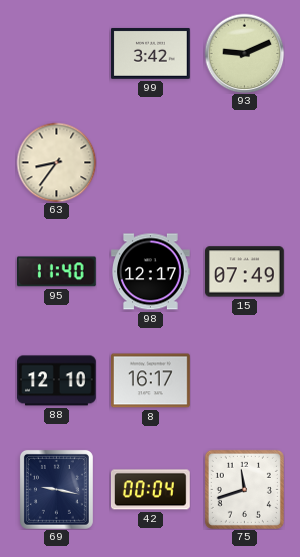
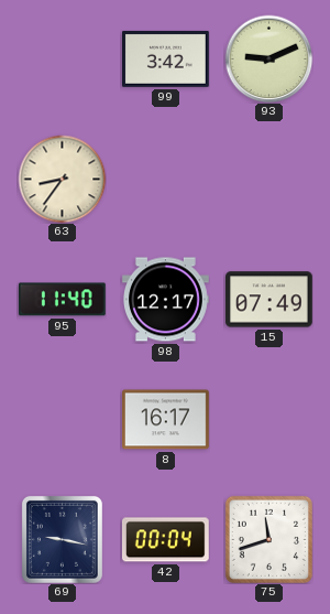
88: 12:10 -> none
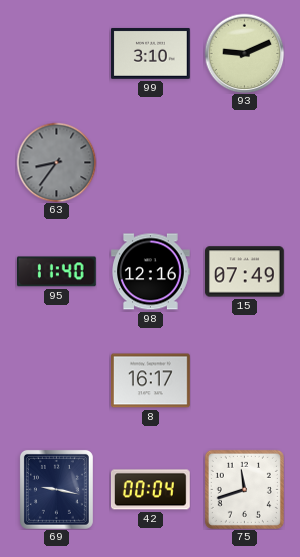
99: 3:42 -> 3:10
63 dial: cream -> grey
98: 12:17 -> 12:16
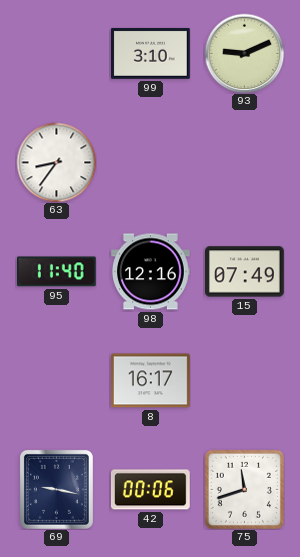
63 dial: grey -> white
42: 00:04 -> 00:06
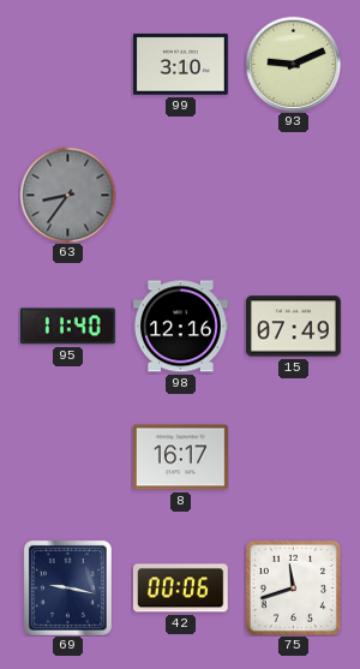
63 dial: white -> grey
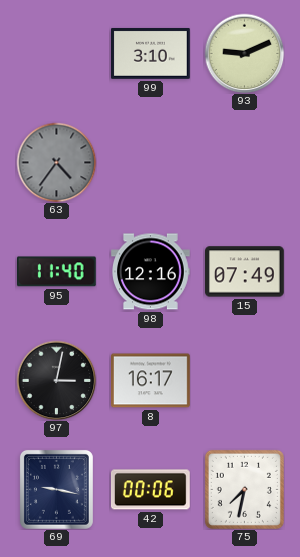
63: 8:36 -> 4:36
97: none -> 3:02
75: 11:42 -> 7:32
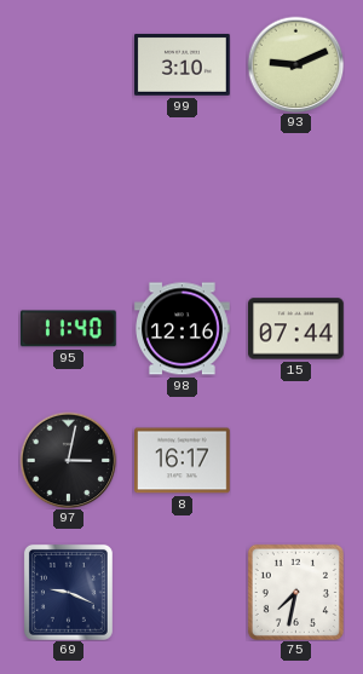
63: 4:36 -> none
15: 07:49 -> 07:44
69: 9:17 -> 9:19
42: 00:06 -> none
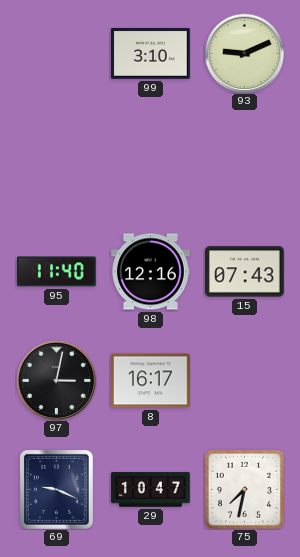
15: 07:44 -> 07:43
29: none -> 10:47
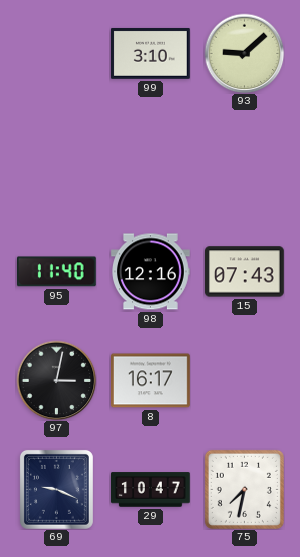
93: 9:11 -> 9:08
